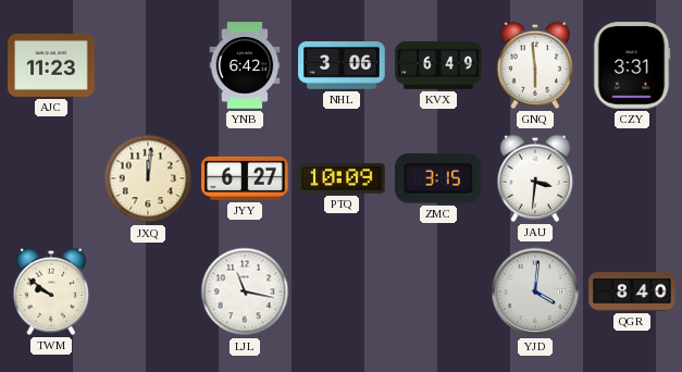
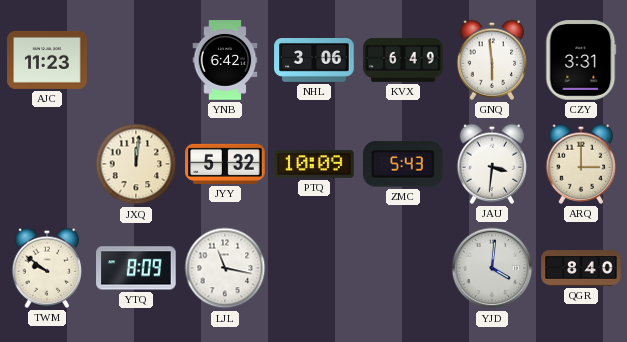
JYY: 6:27 -> 5:32
ZMC: 3:15 -> 5:43
ARQ: none -> 3:00
YTQ: none -> 8:09
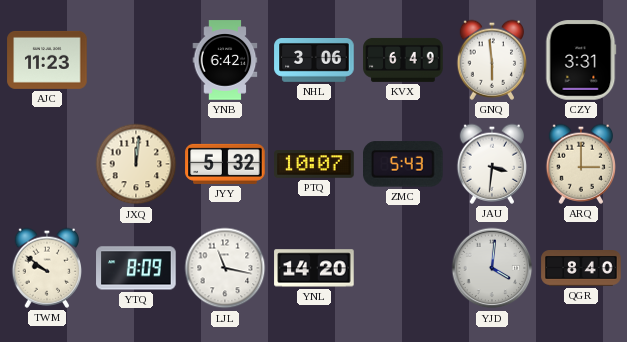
PTQ: 10:09 -> 10:07
YNL: none -> 14:20
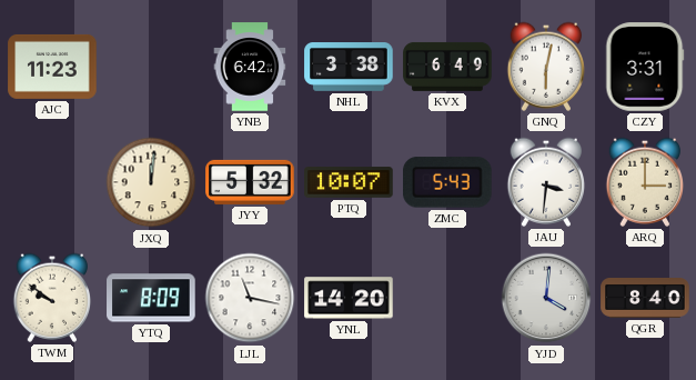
NHL: 3:06 -> 3:38
GNQ: 5:59 -> 6:02
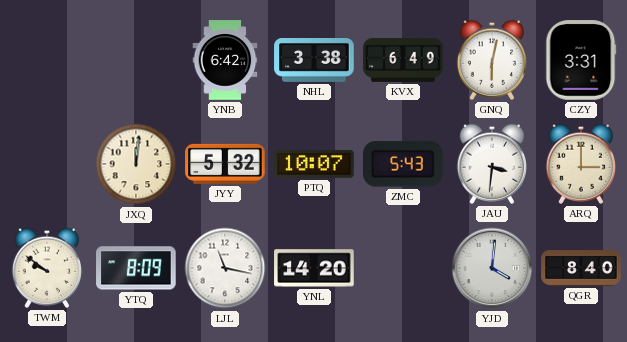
AJC: 11:23 -> none
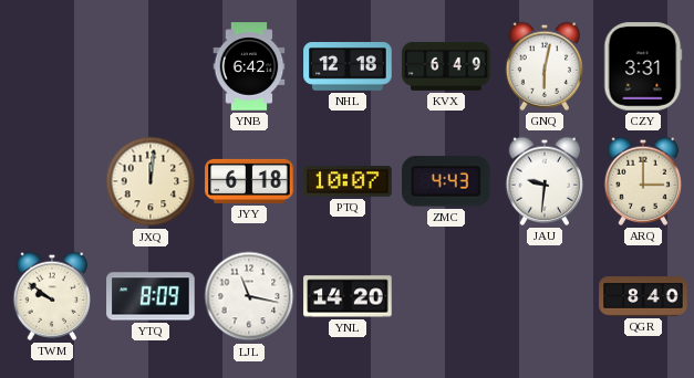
NHL: 3:38 -> 12:18
JYY: 5:32 -> 6:18
ZMC: 5:43 -> 4:43
JAU: 3:31 -> 9:31
YJD: 4:01 -> none
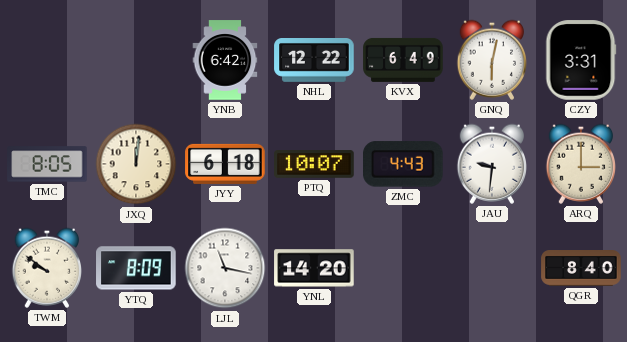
NHL: 12:18 -> 12:22
TMC: none -> 8:05
